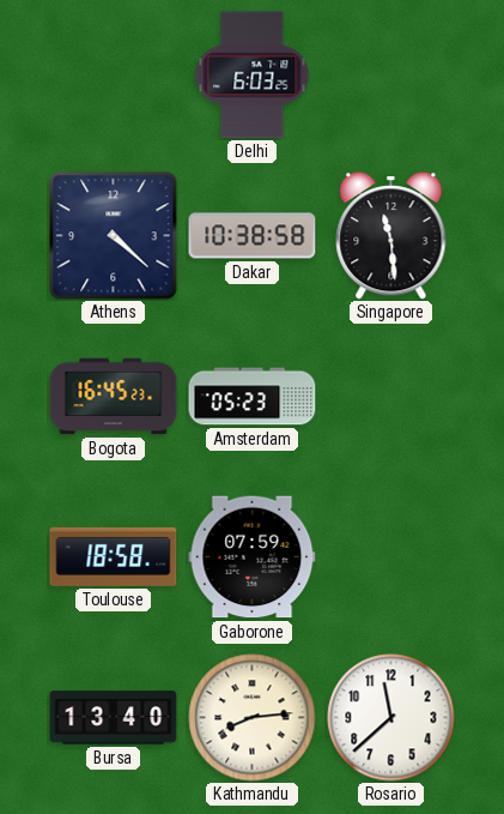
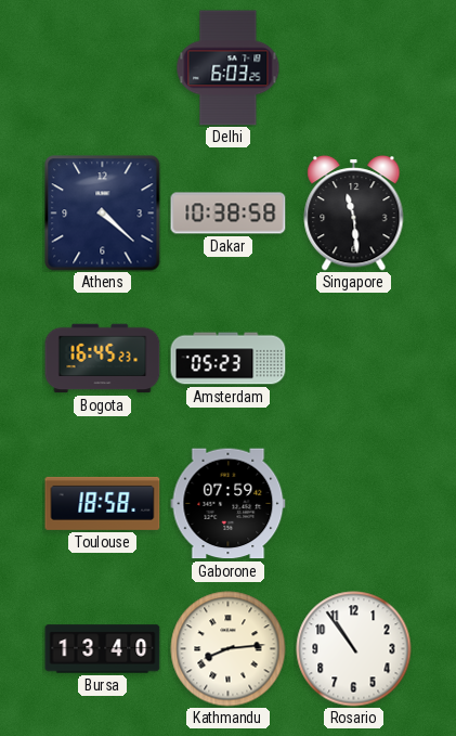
Rosario: 11:38 -> 10:54
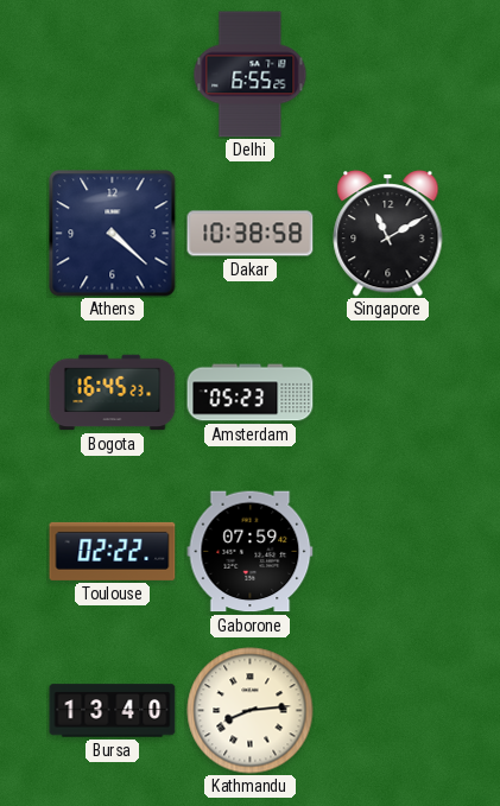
Delhi: 6:03 -> 6:55
Singapore: 11:29 -> 11:10
Toulouse: 18:58 -> 02:22
Rosario: 10:54 -> none
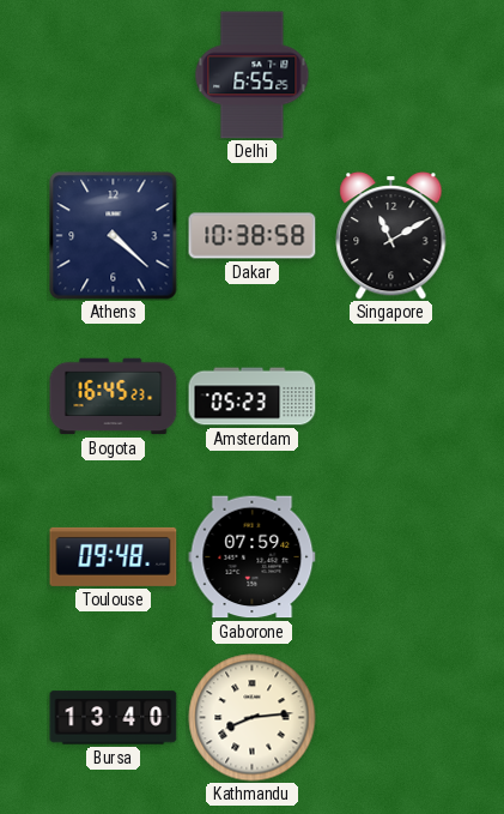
Toulouse: 02:22 -> 09:48
